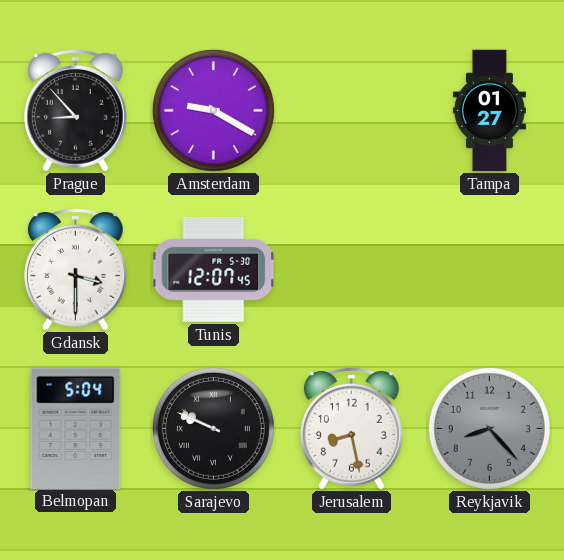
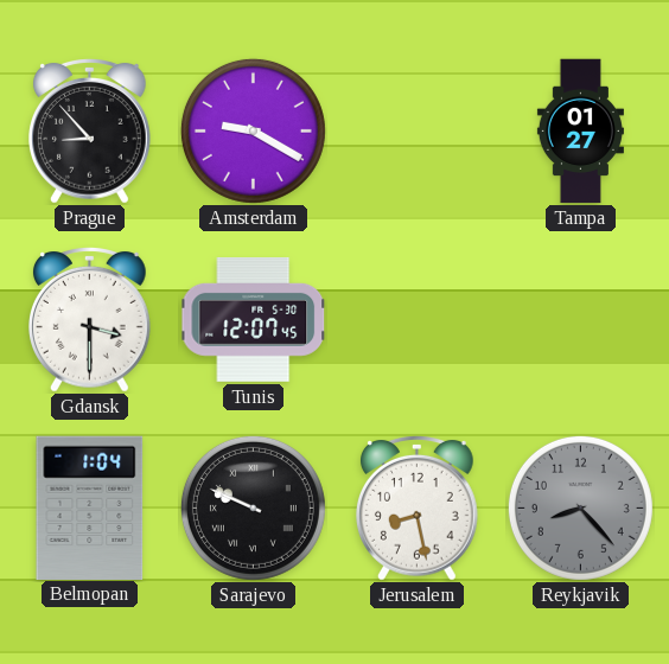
Belmopan: 5:04 -> 1:04
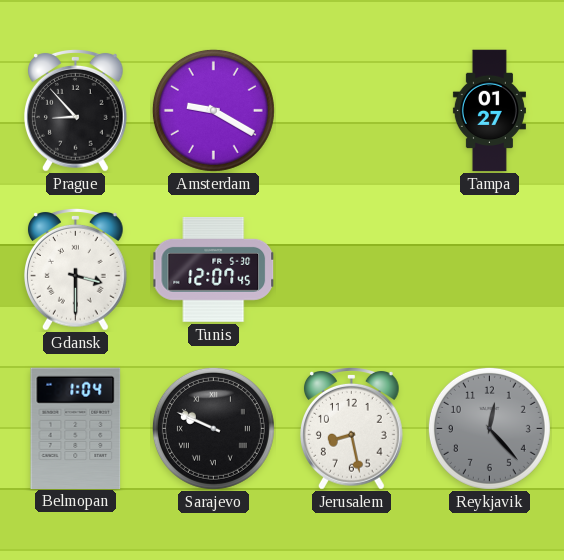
Reykjavik: 8:23 -> 12:23
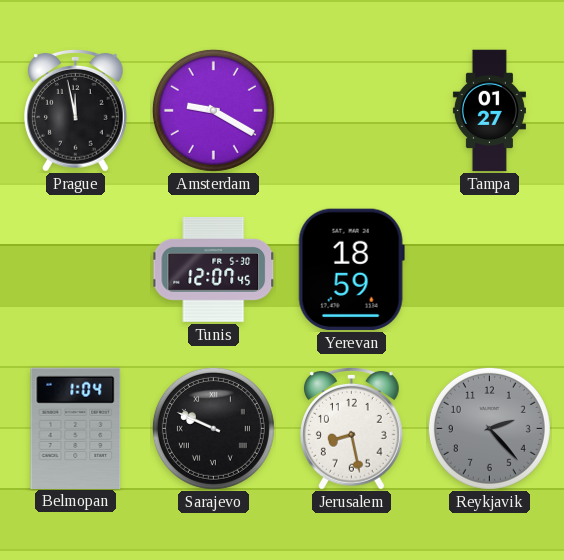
Prague: 8:53 -> 11:58
Gdansk: 3:30 -> none
Yerevan: none -> 18:59
Reykjavik: 12:23 -> 2:23
